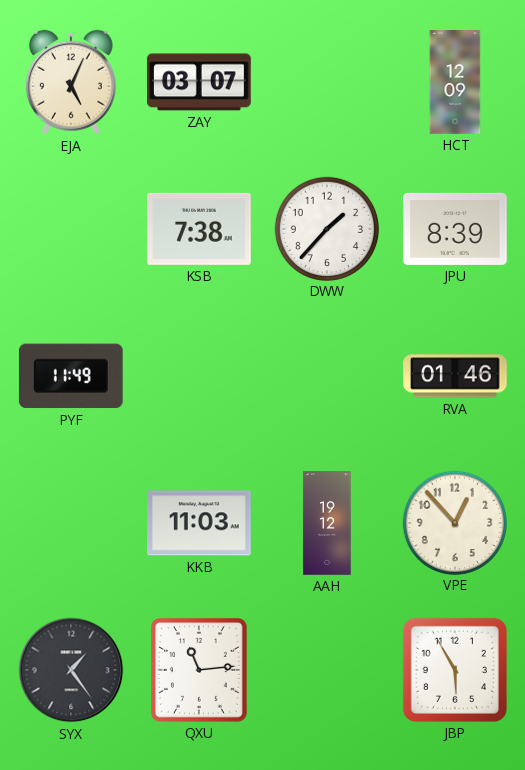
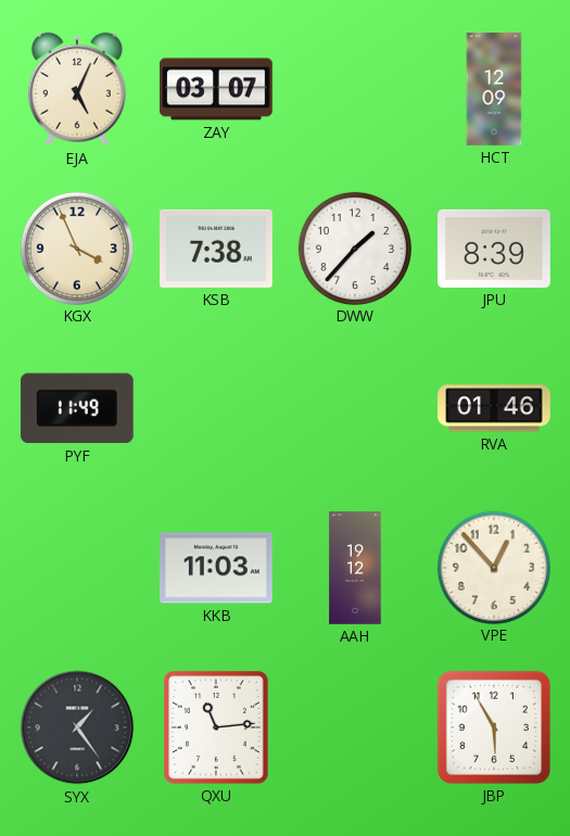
KGX: none -> 3:56
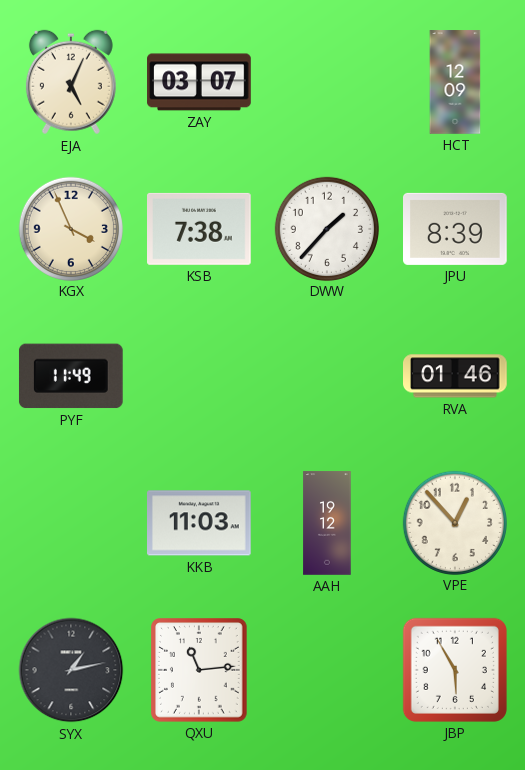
SYX: 1:24 -> 1:13
